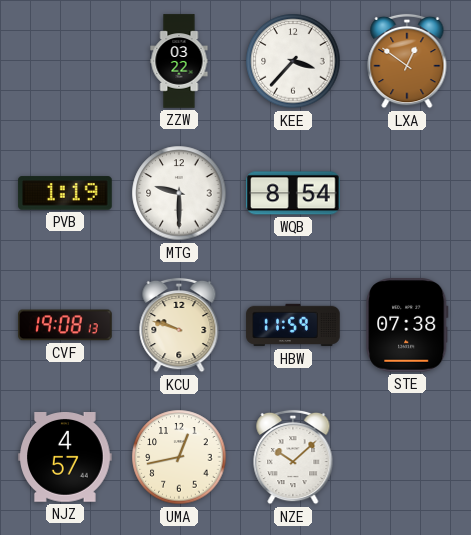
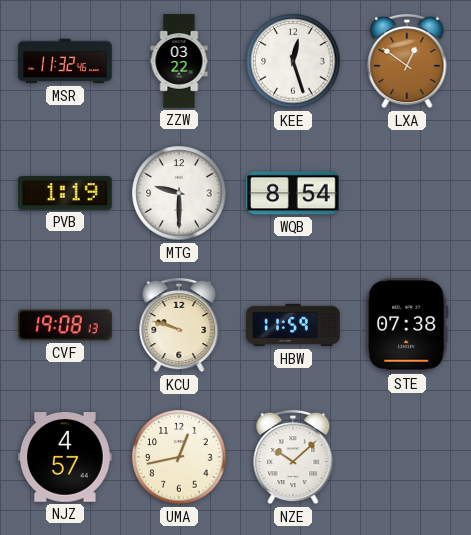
MSR: none -> 11:32
KEE: 3:37 -> 12:27
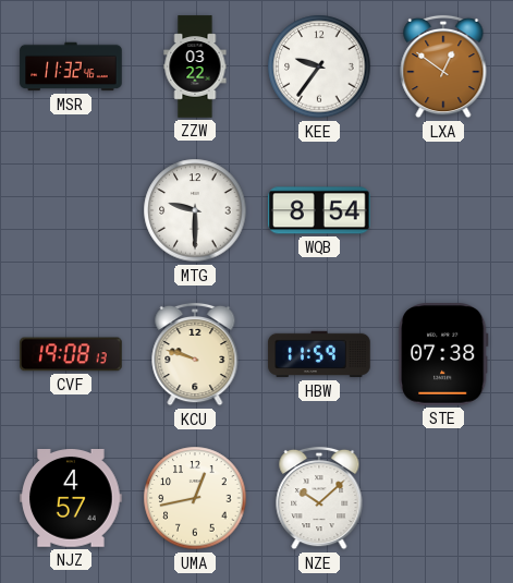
KEE: 12:27 -> 9:36
PVB: 1:19 -> none
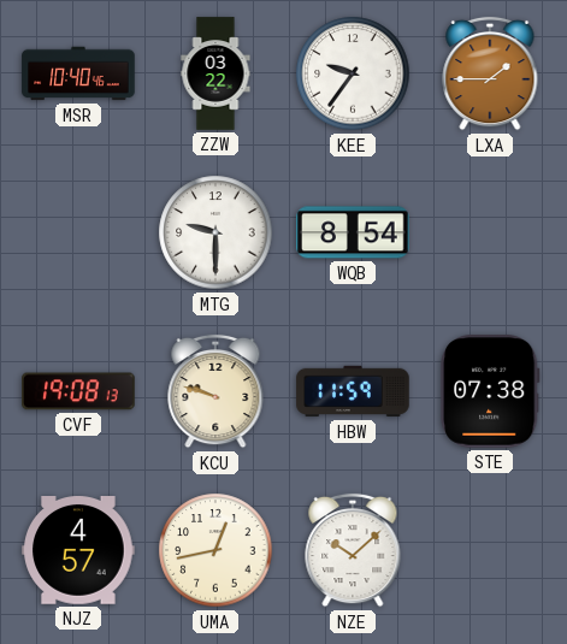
MSR: 11:32 -> 10:40
LXA: 12:51 -> 1:45
